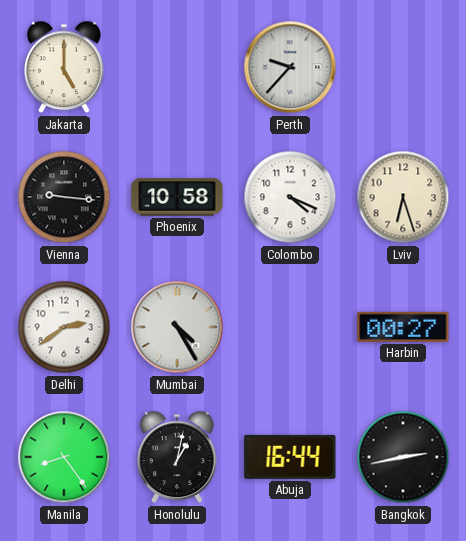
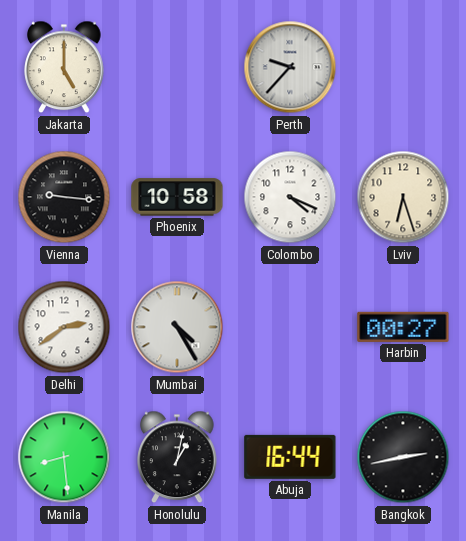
Manila: 8:24 -> 8:29
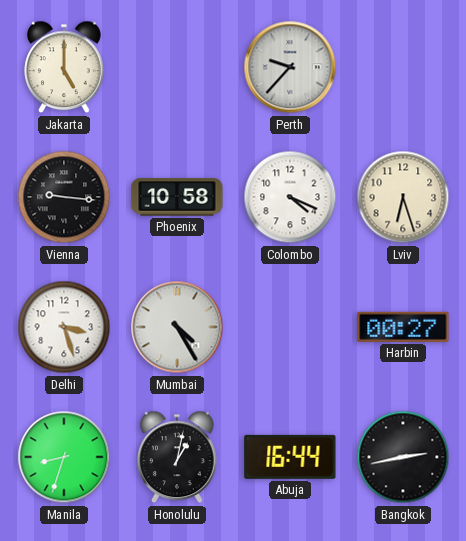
Delhi: 2:39 -> 3:27
Manila: 8:29 -> 8:33
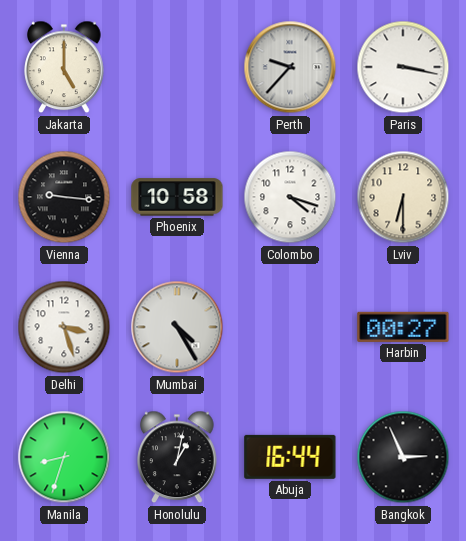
Paris: none -> 3:17
Colombo: 4:19 -> 4:18
Lviv: 6:27 -> 6:30
Bangkok: 2:43 -> 2:56
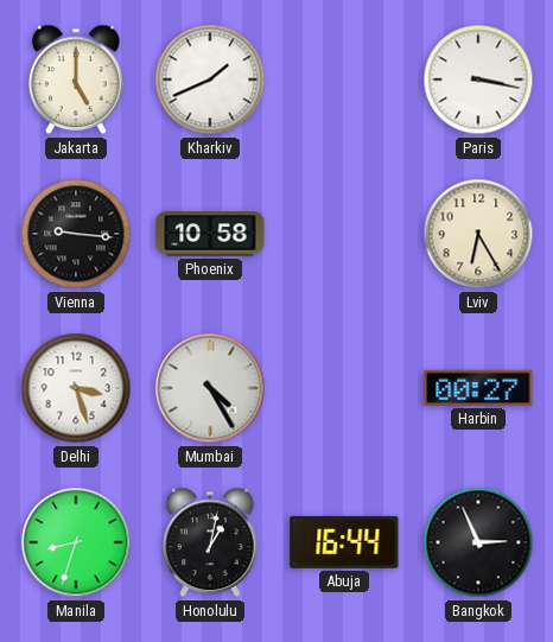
Kharkiv: none -> 1:41
Perth: 9:37 -> none
Colombo: 4:18 -> none
Lviv: 6:30 -> 6:25
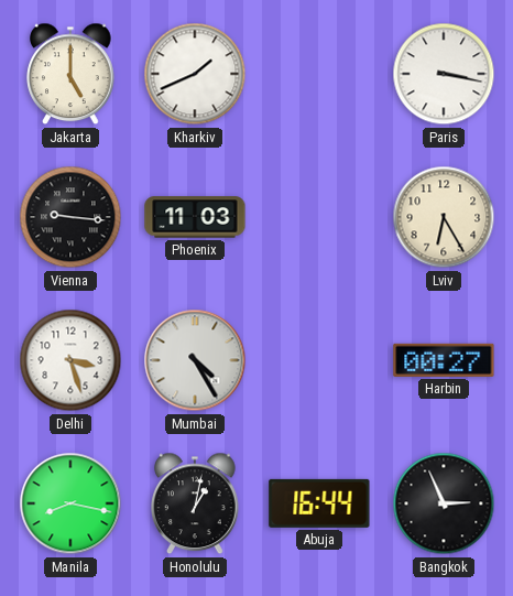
Phoenix: 10:58 -> 11:03
Manila: 8:33 -> 8:17
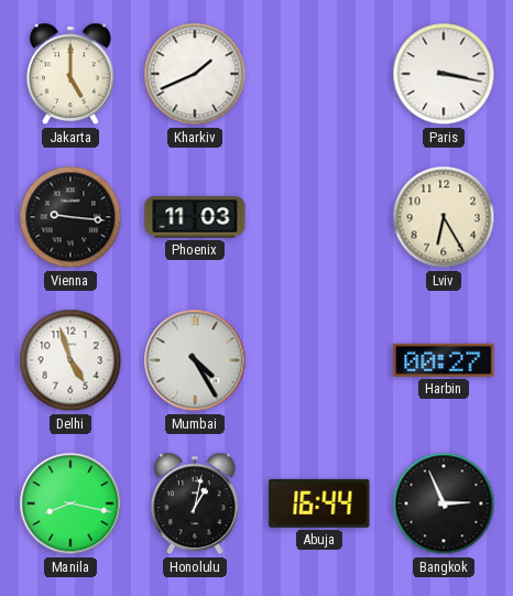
Delhi: 3:27 -> 4:57
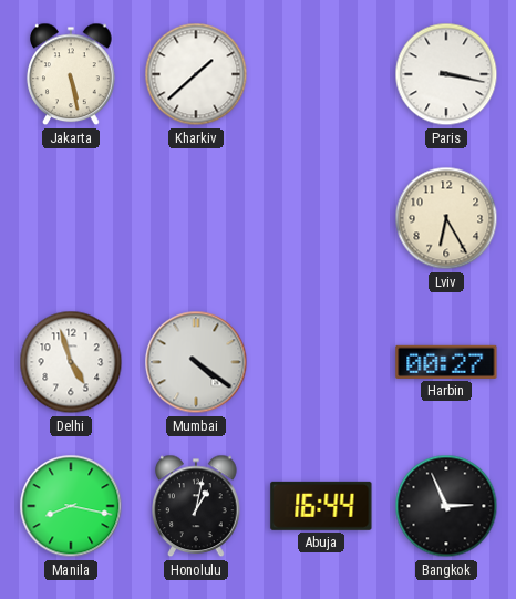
Jakarta: 5:00 -> 5:28
Kharkiv: 1:41 -> 1:38
Vienna: 9:16 -> none
Phoenix: 11:03 -> none
Mumbai: 4:25 -> 4:21
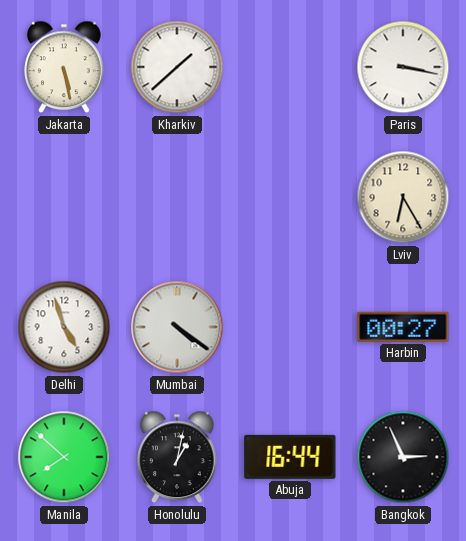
Manila: 8:17 -> 7:52
